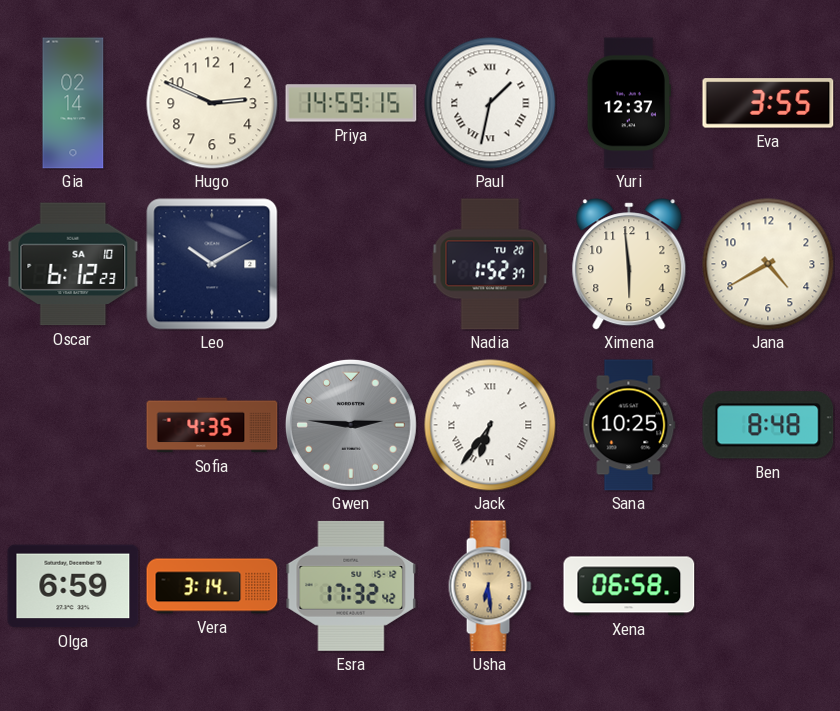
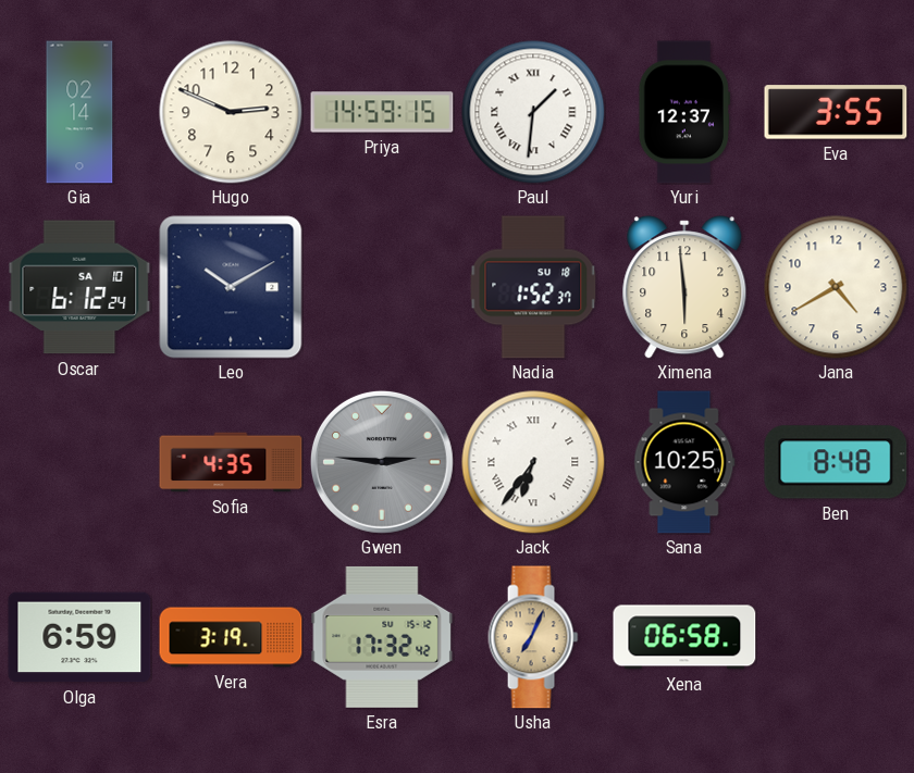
Paul: 1:32 -> 1:31
Oscar: 6:12:23 -> 6:12:24
Nadia date: TU 20 -> SU 18
Vera: 3:14 -> 3:19
Usha: 6:29 -> 7:04
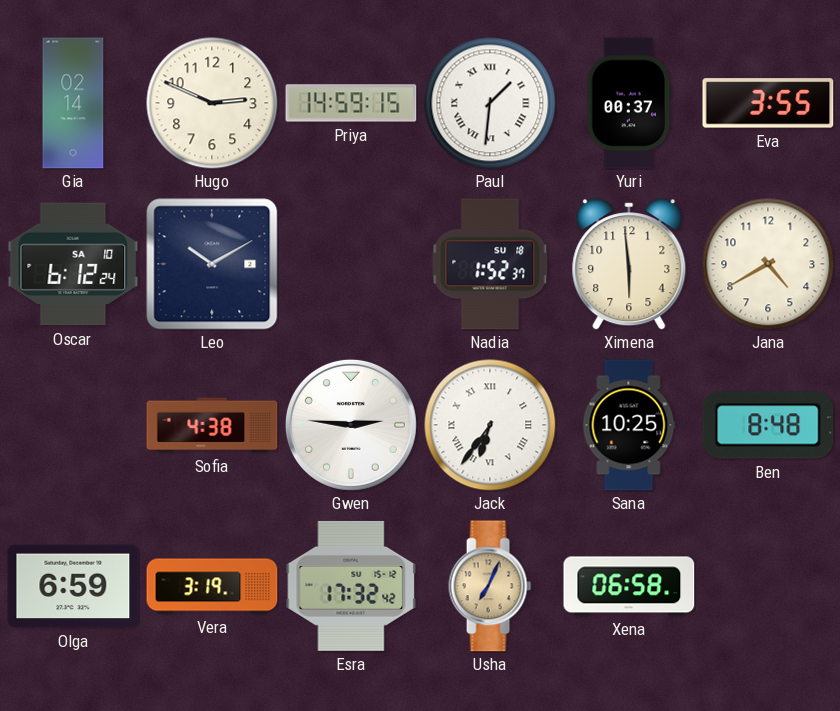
Yuri: 12:37 -> 00:37
Sofia: 4:35 -> 4:38
Gwen dial: grey -> white
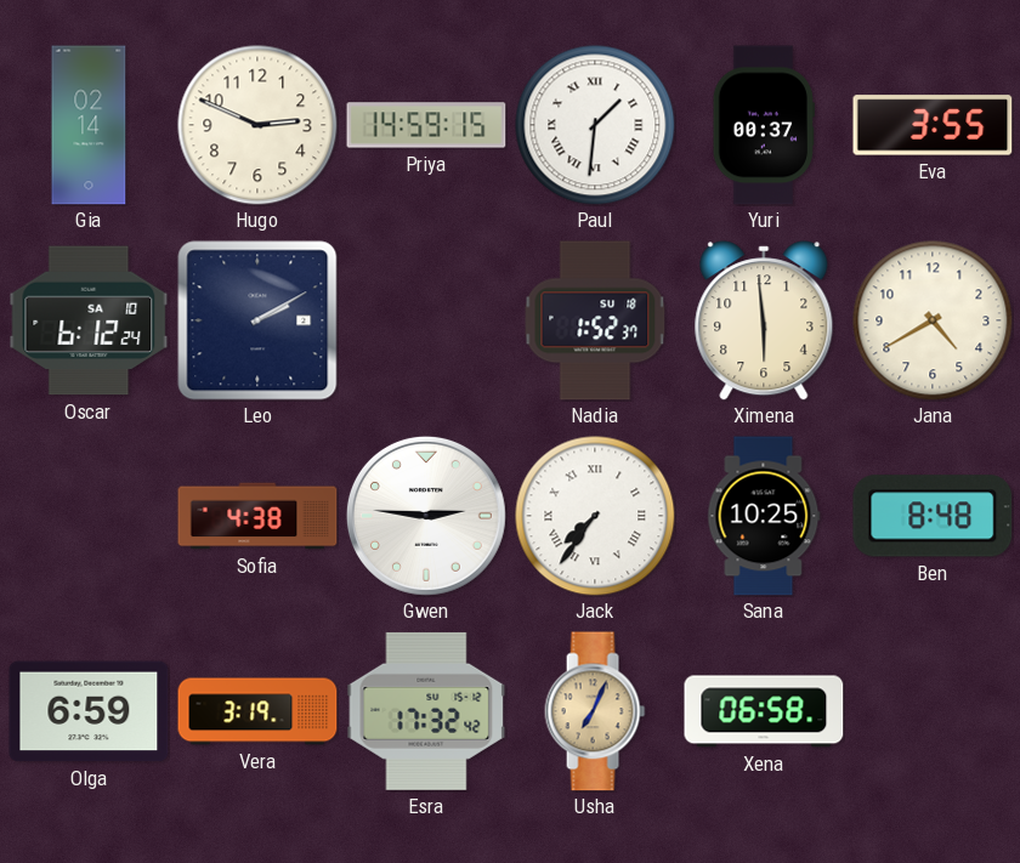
Leo: 10:10 -> 2:10
Jack: 6:36 -> 7:36
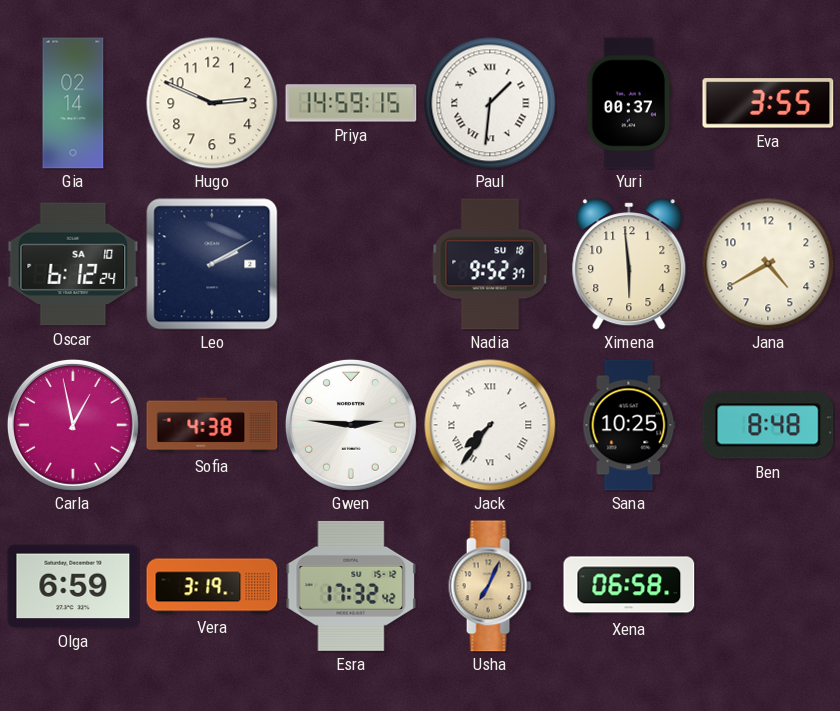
Nadia: 1:52 -> 9:52
Carla: none -> 12:58
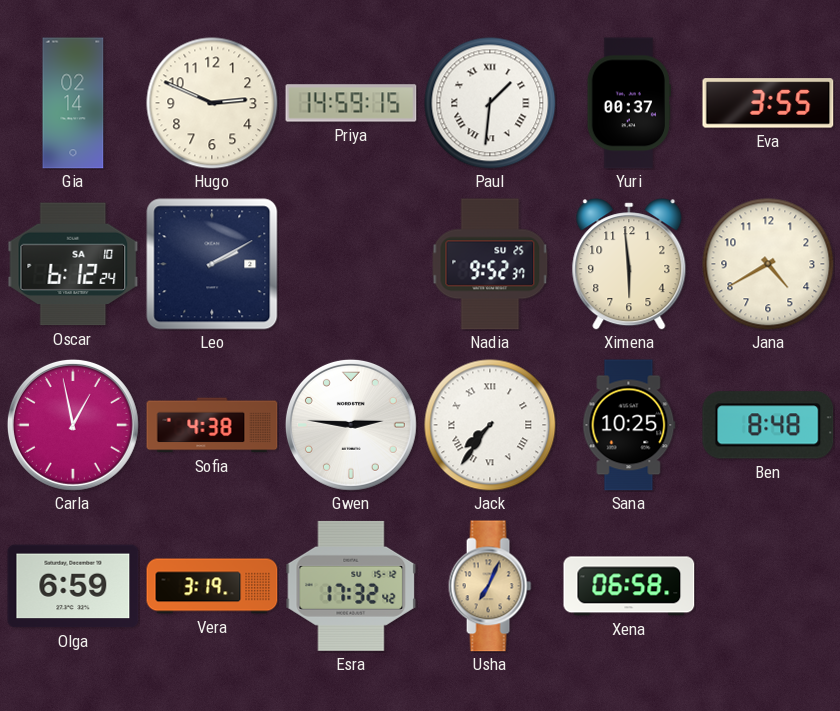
Nadia date: SU 18 -> SU 25
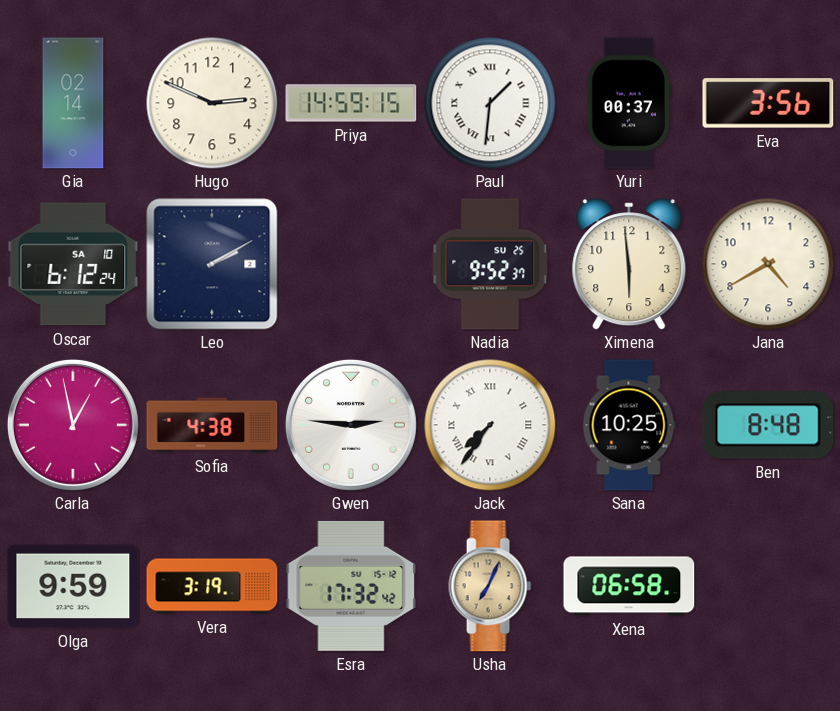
Eva: 3:55 -> 3:56
Olga: 6:59 -> 9:59
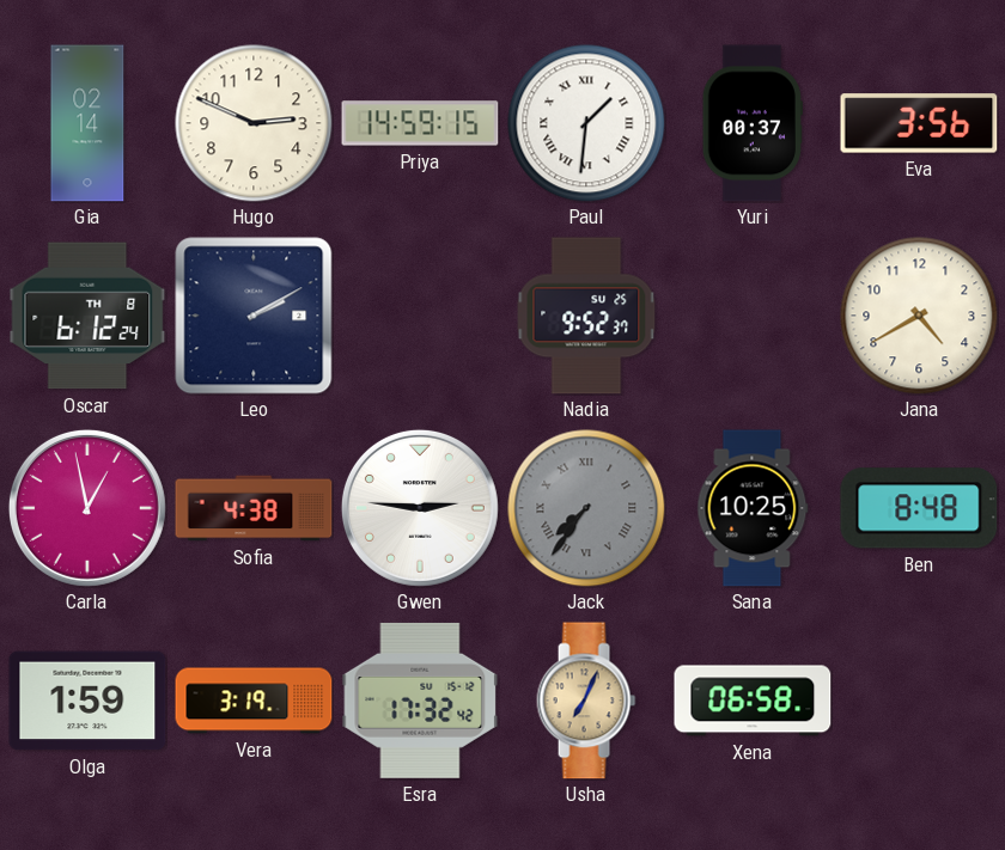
Oscar date: SA 10 -> TH 8
Ximena: 5:59 -> none
Jack dial: white -> grey
Olga: 9:59 -> 1:59
